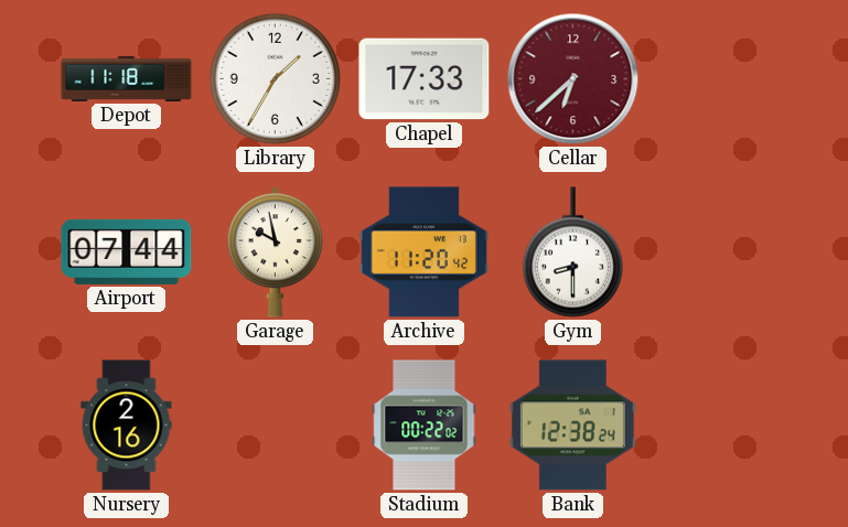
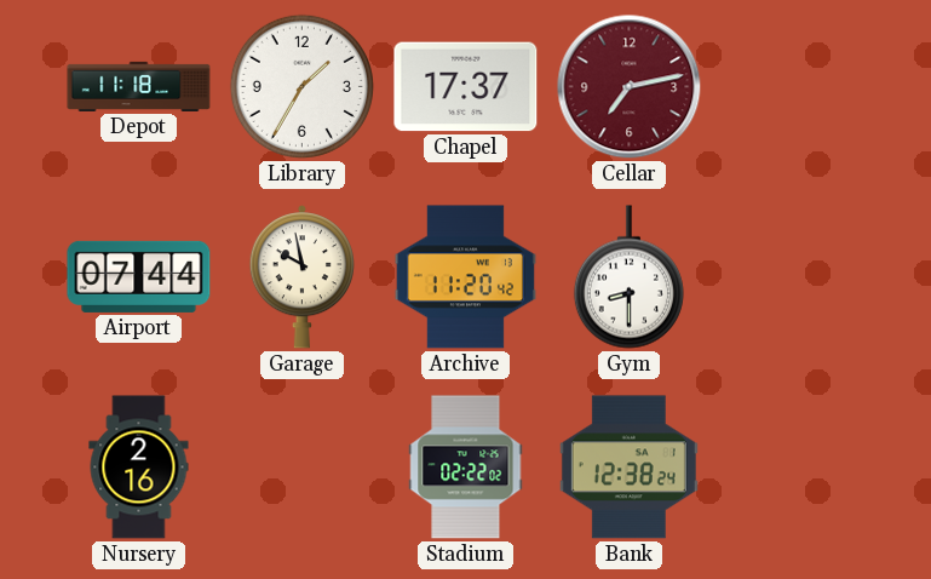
Chapel: 17:33 -> 17:37
Cellar: 6:38 -> 7:13
Stadium: 00:22 -> 02:22
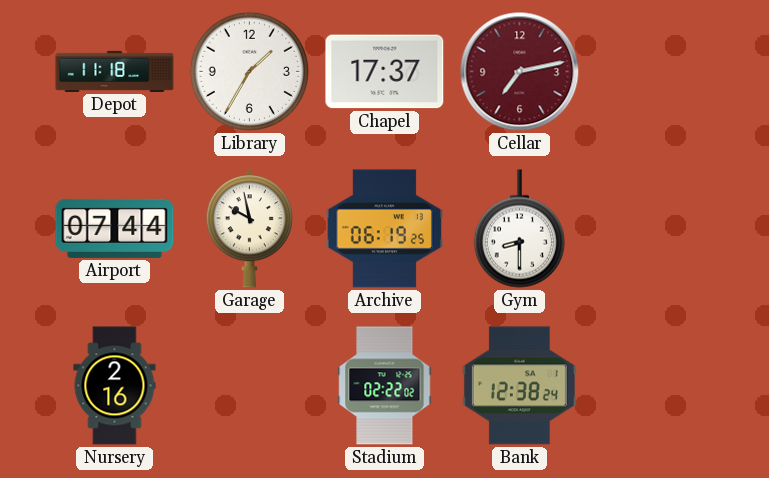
Archive: 11:20 -> 06:19
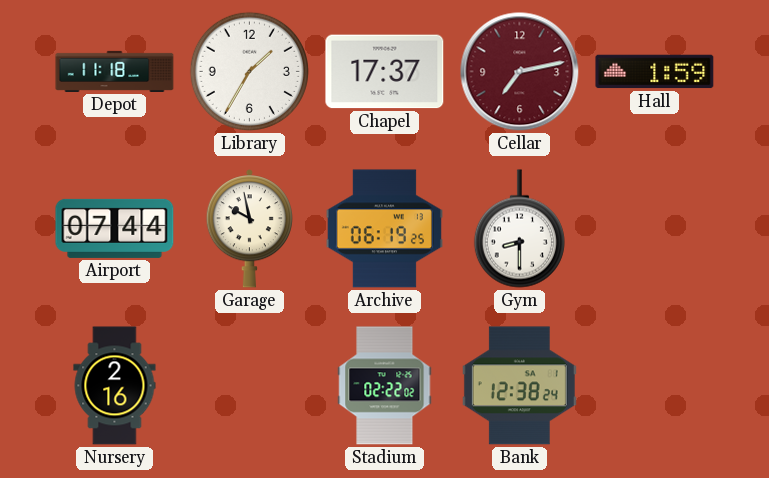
Hall: none -> 1:59
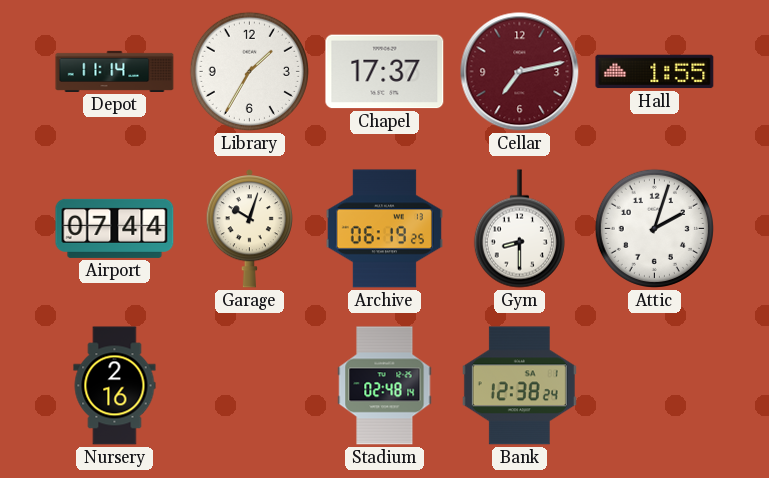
Depot: 11:18 -> 11:14
Hall: 1:59 -> 1:55
Garage: 9:58 -> 10:03
Attic: none -> 2:03
Stadium: 02:22 -> 02:48
